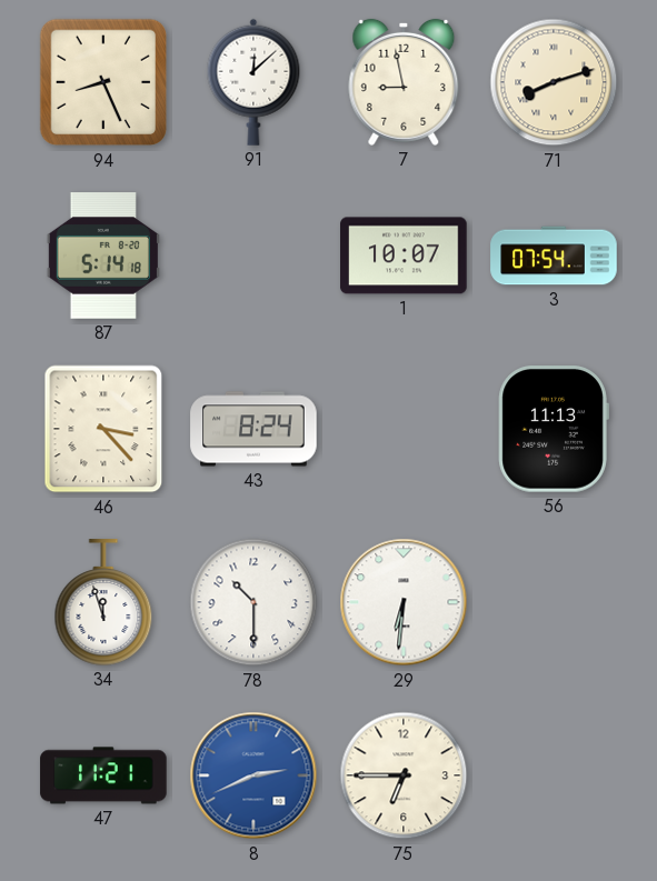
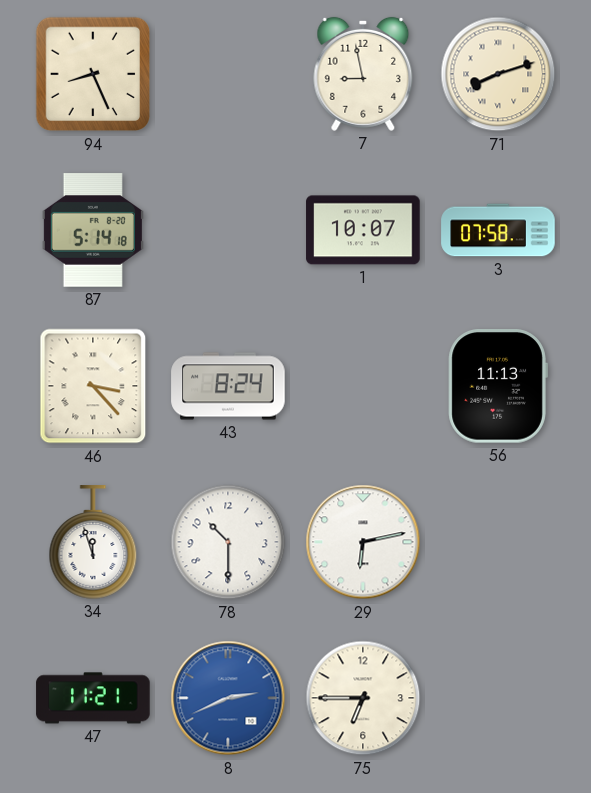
91: 12:08 -> none
3: 07:54 -> 07:58
29: 6:31 -> 6:13
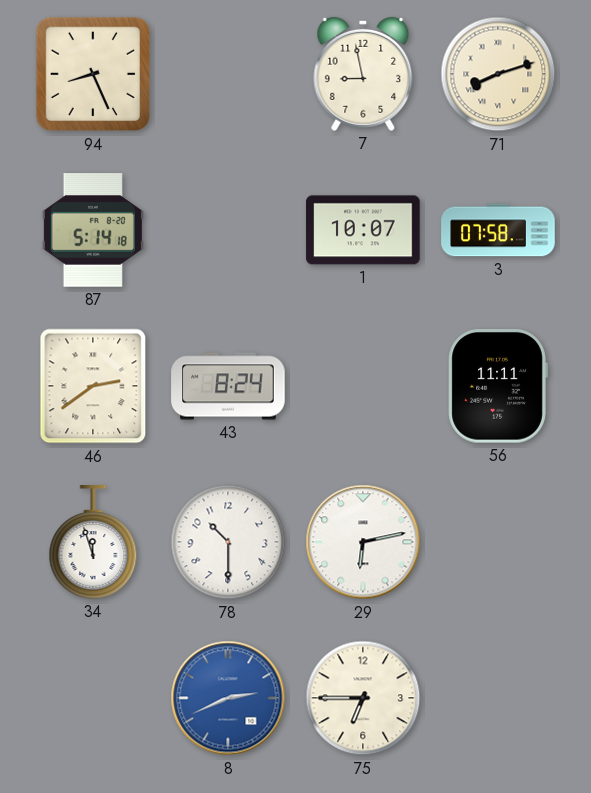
46: 3:23 -> 2:39
56: 11:13 -> 11:11
47: 11:21 -> none
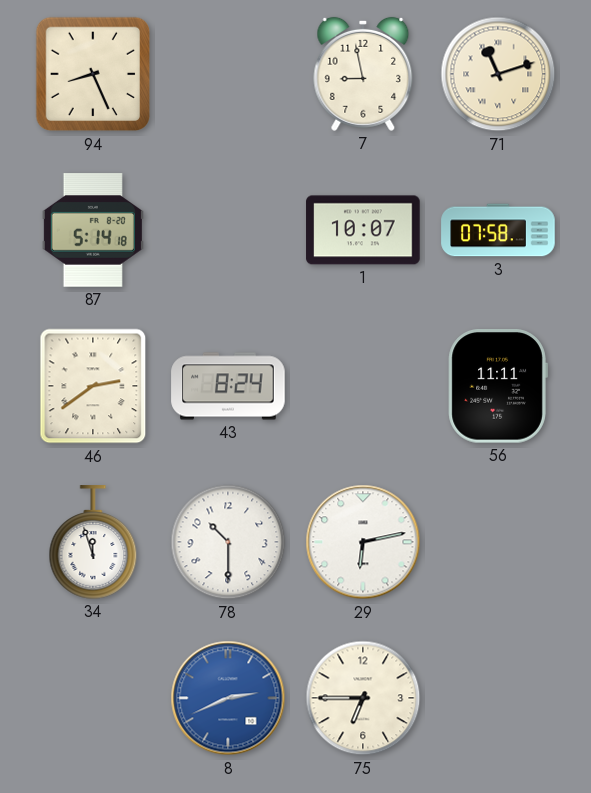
71: 8:12 -> 11:12
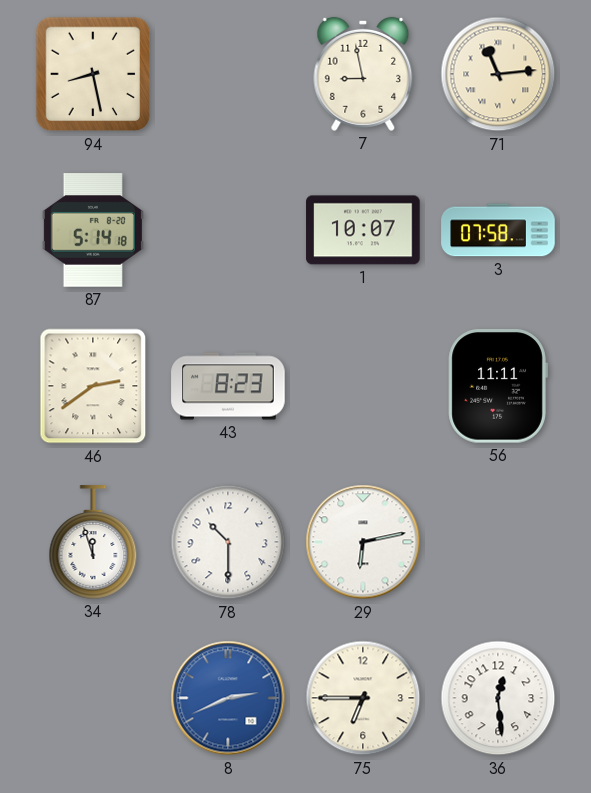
94: 8:26 -> 8:28
71: 11:12 -> 11:14
43: 8:24 -> 8:23
36: none -> 12:29
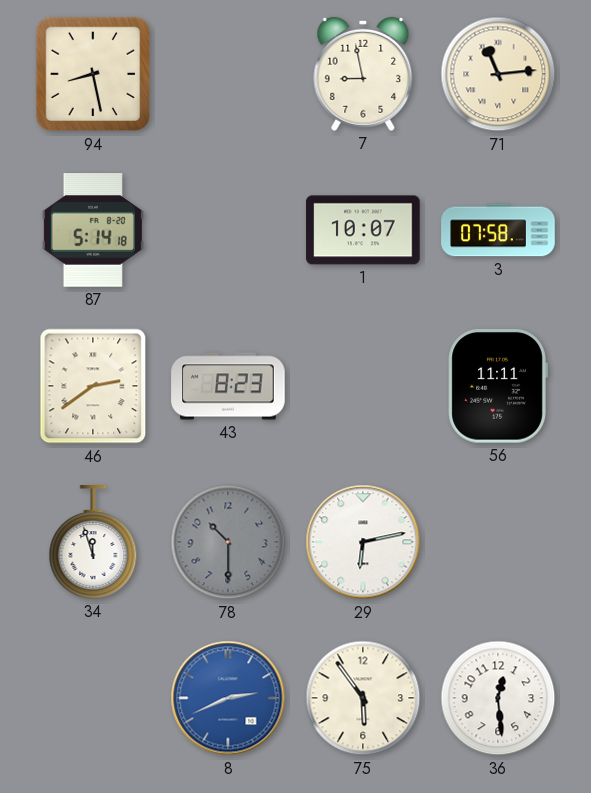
78 dial: white -> grey
75: 6:45 -> 5:54
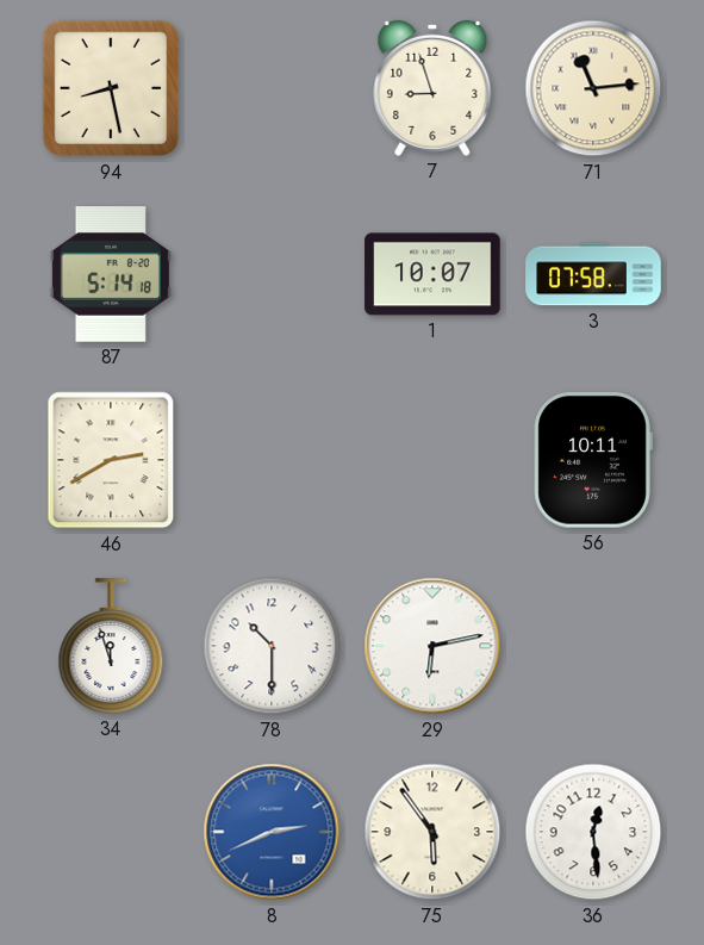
7: 8:58 -> 8:57
46: 2:39 -> 2:40
43: 8:23 -> none
56: 11:11 -> 10:11
78 dial: grey -> white
